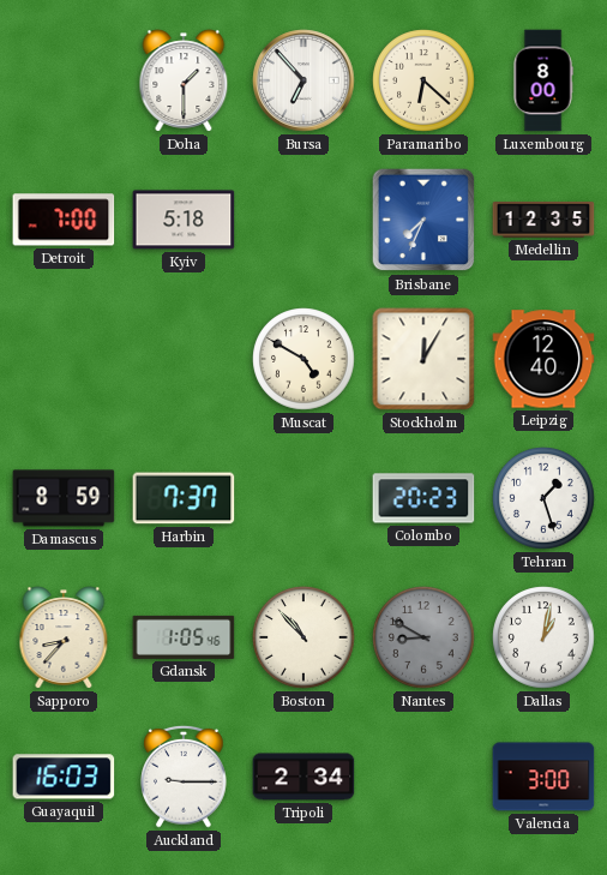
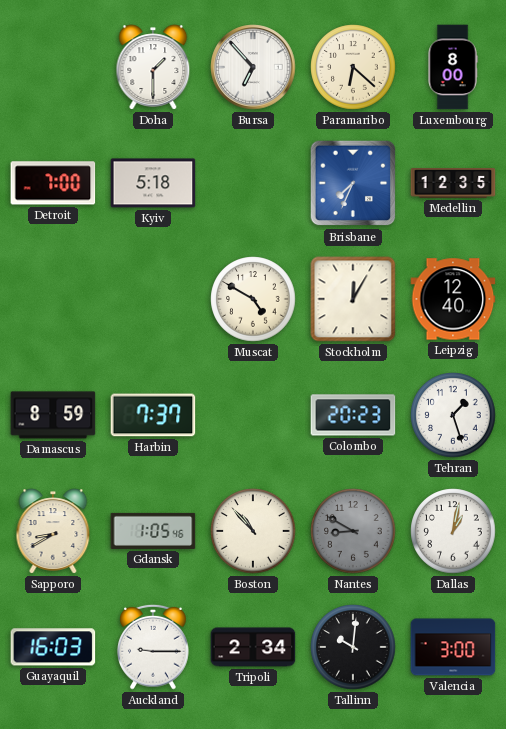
Sapporo: 8:37 -> 8:40
Tallinn: none -> 10:01
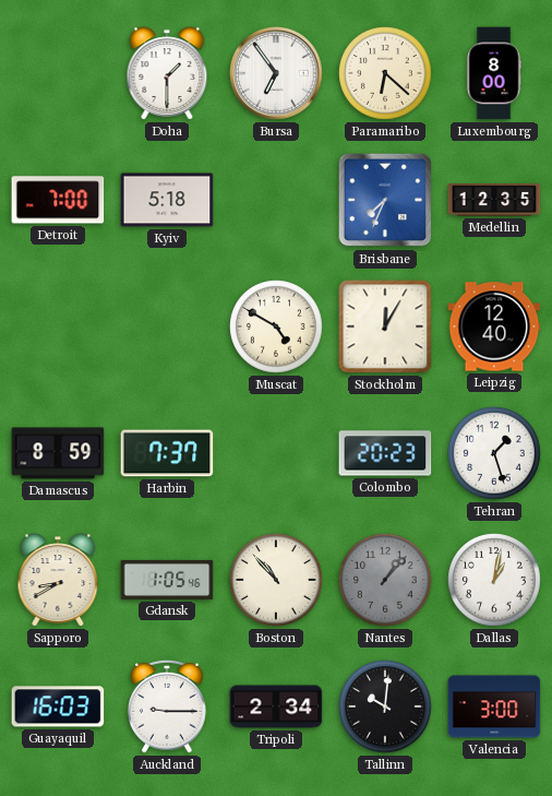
Bursa: 6:53 -> 6:54
Nantes: 8:50 -> 1:07
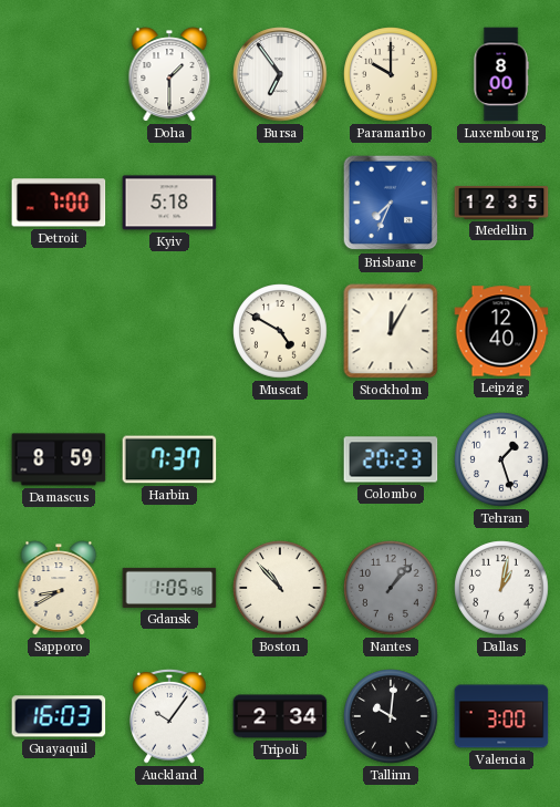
Paramaribo: 6:22 -> 10:00
Auckland: 9:15 -> 10:06
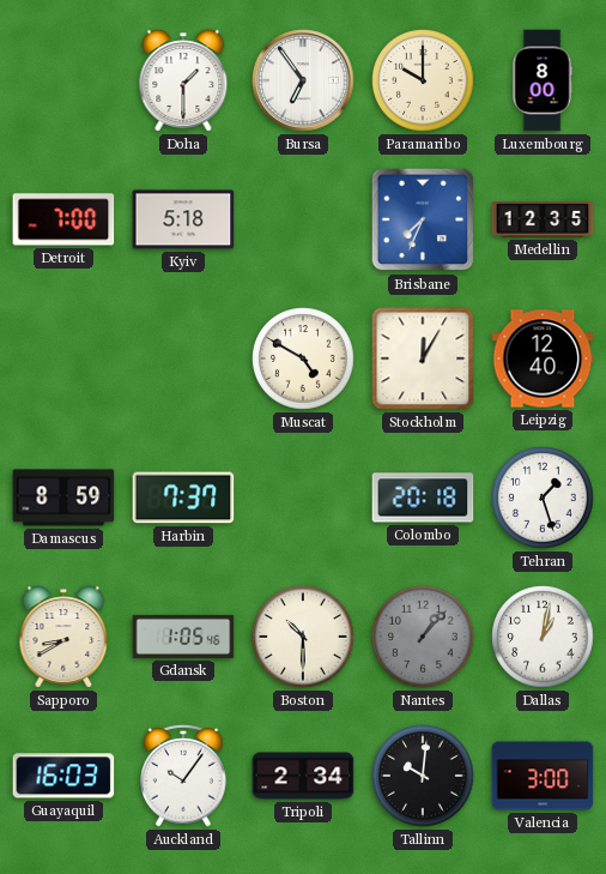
Colombo: 20:23 -> 20:18
Boston: 10:53 -> 10:30
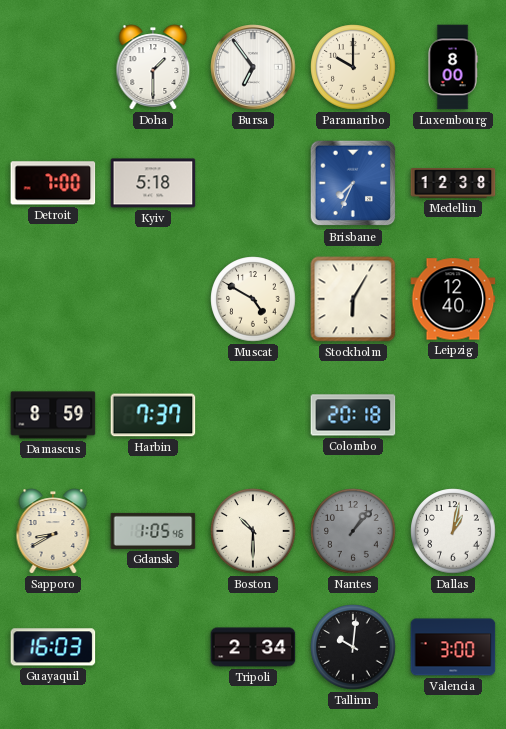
Medellin: 12:35 -> 12:38
Stockholm: 12:05 -> 6:05
Tehran: 1:27 -> none
Auckland: 10:06 -> none
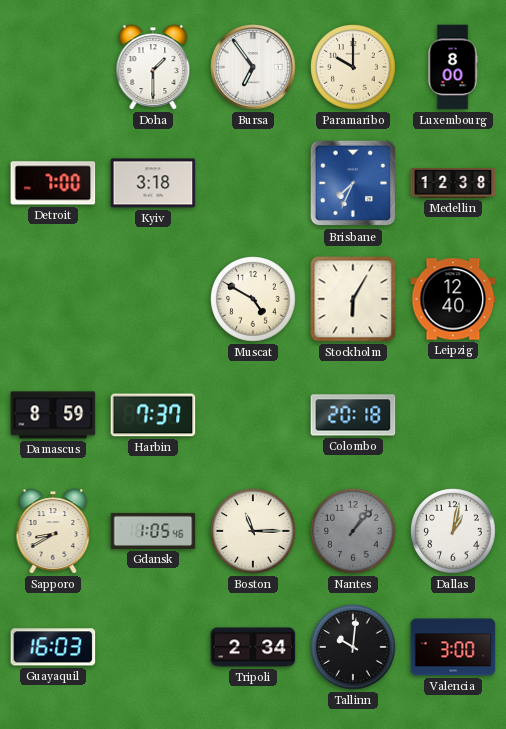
Kyiv: 5:18 -> 3:18
Boston: 10:30 -> 11:15
